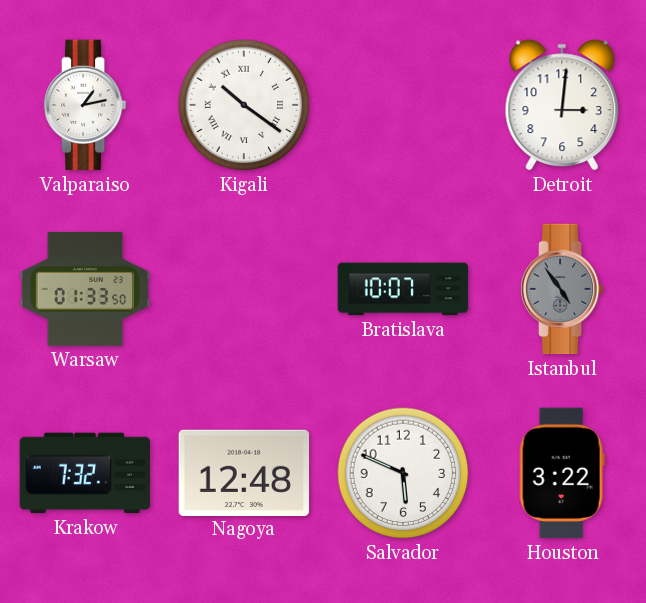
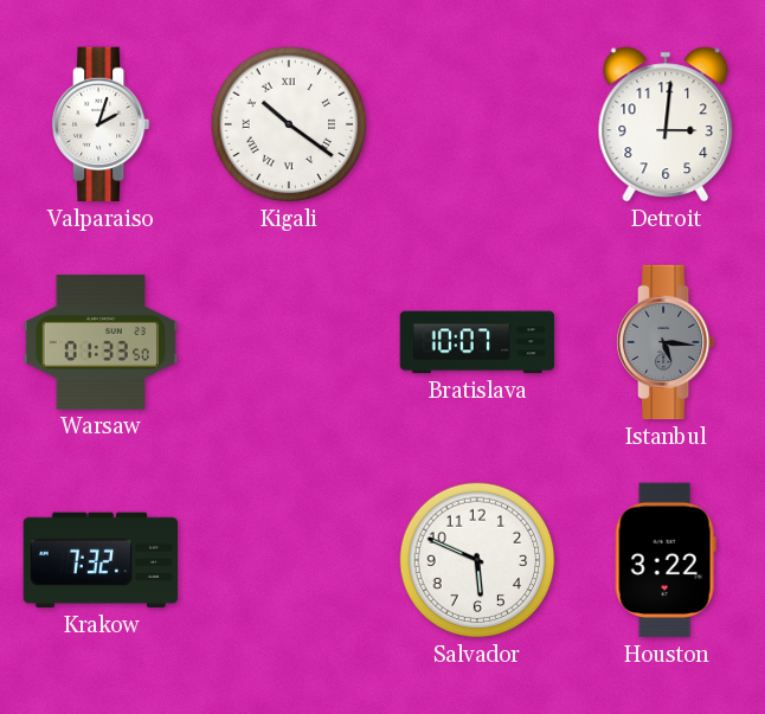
Valparaiso: 1:13 -> 2:03
Istanbul: 4:54 -> 5:16
Nagoya: 12:48 -> none
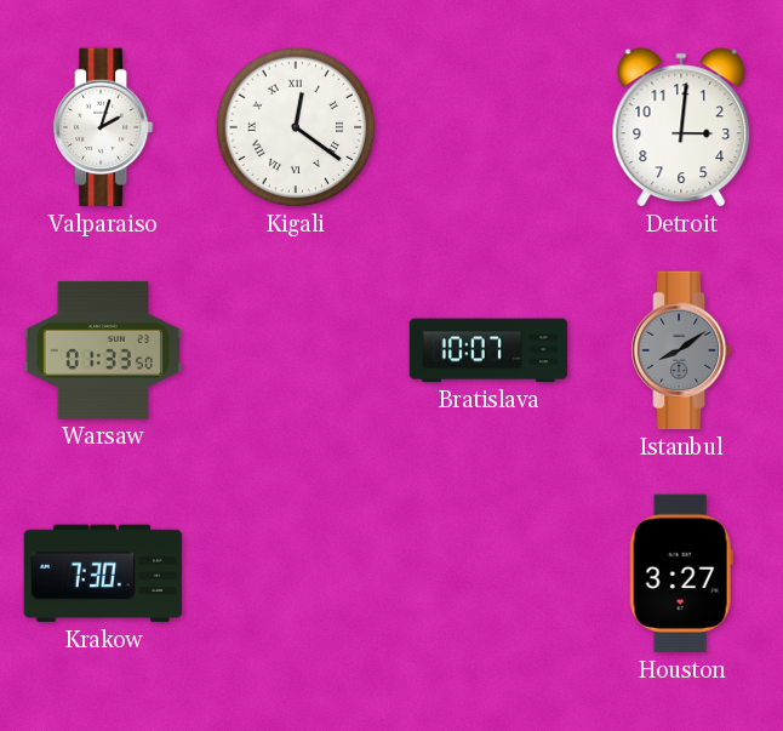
Kigali: 10:21 -> 12:21
Istanbul: 5:16 -> 8:09
Krakow: 7:32 -> 7:30
Salvador: 5:49 -> none
Houston: 3:22 -> 3:27
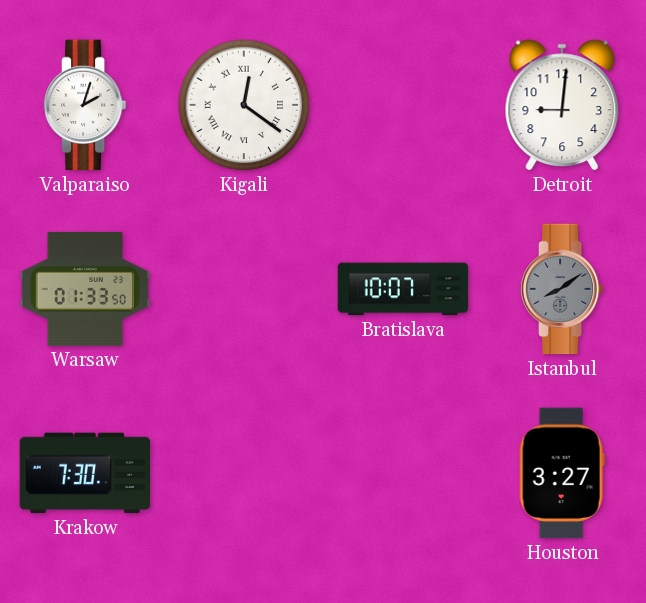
Detroit: 3:01 -> 9:01
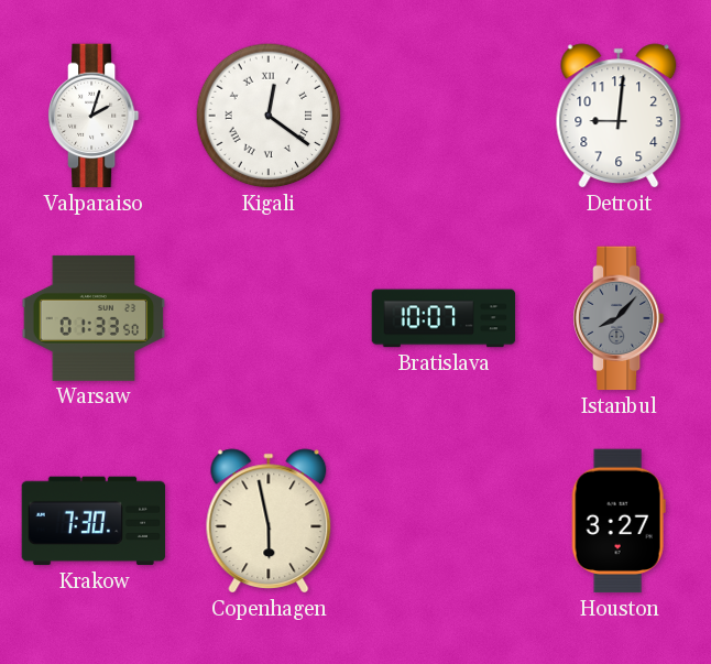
Istanbul: 8:09 -> 8:07
Copenhagen: none -> 5:58
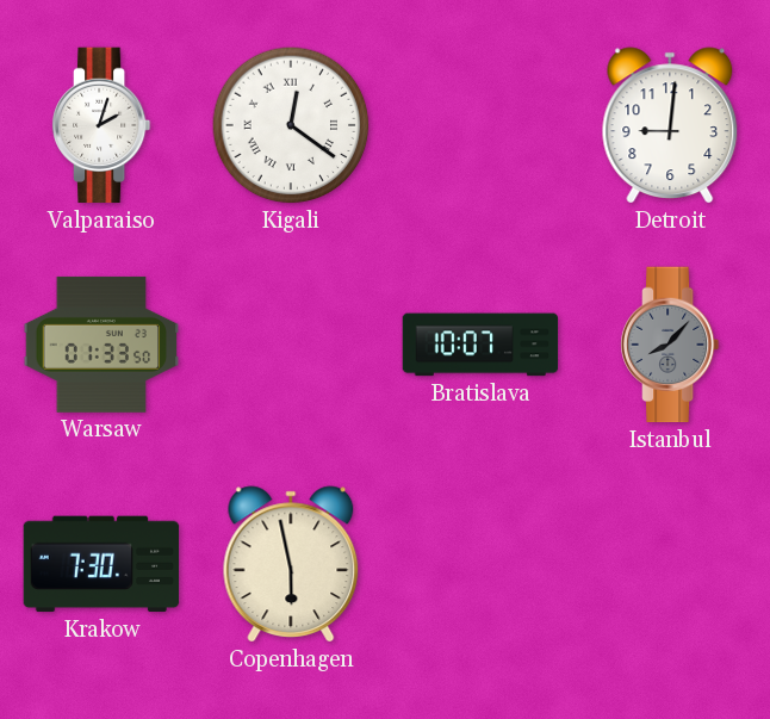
Houston: 3:27 -> none
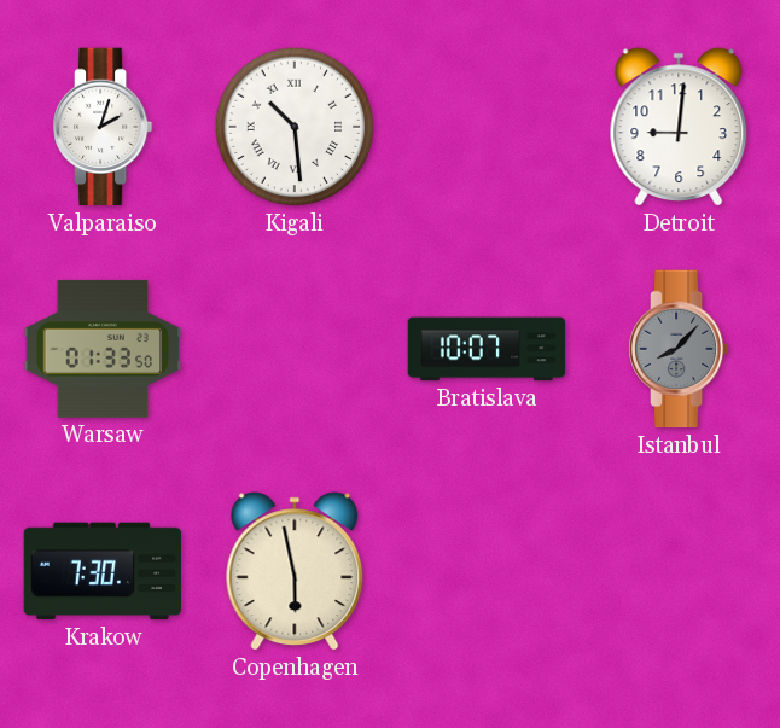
Kigali: 12:21 -> 10:29
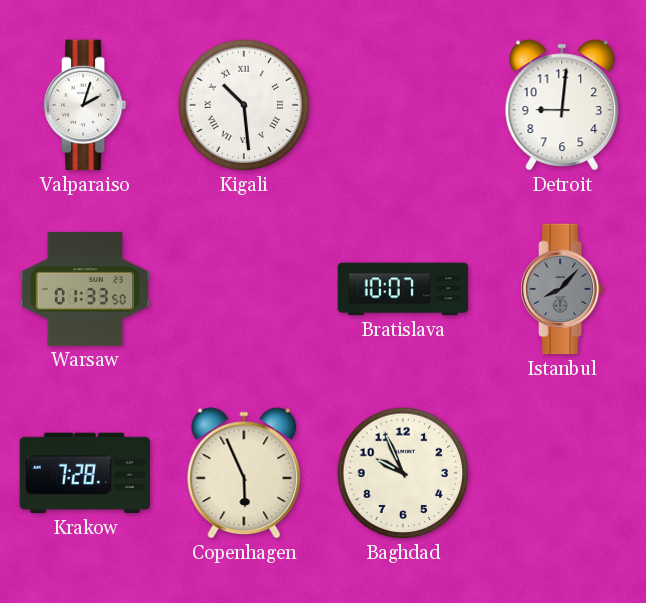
Krakow: 7:30 -> 7:28
Copenhagen: 5:58 -> 5:56
Baghdad: none -> 9:56
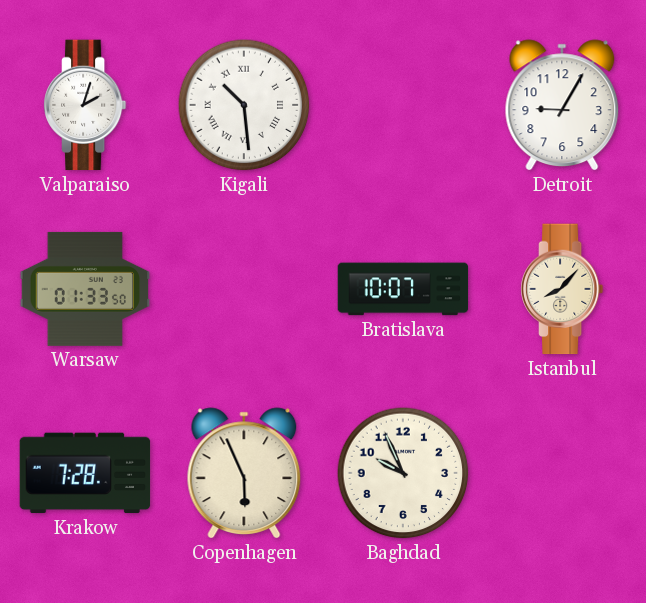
Detroit: 9:01 -> 9:05
Istanbul dial: grey -> cream
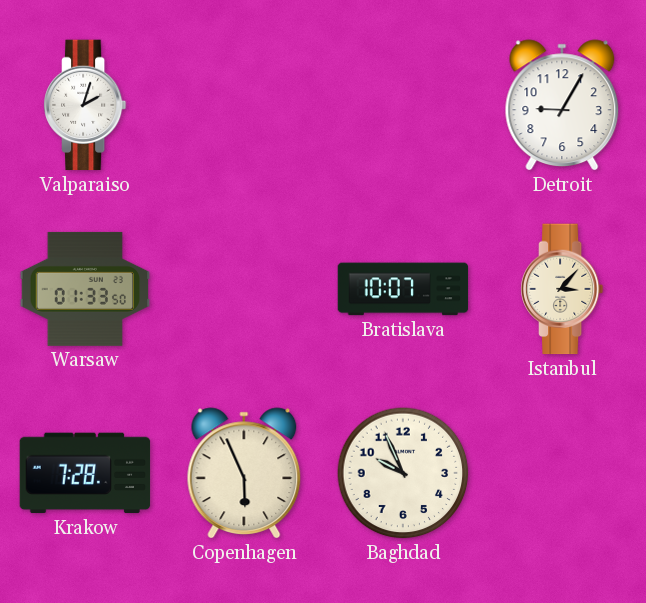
Kigali: 10:29 -> none
Istanbul: 8:07 -> 3:07
